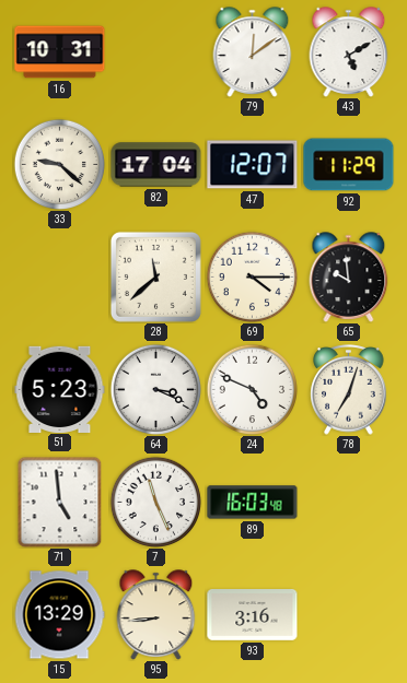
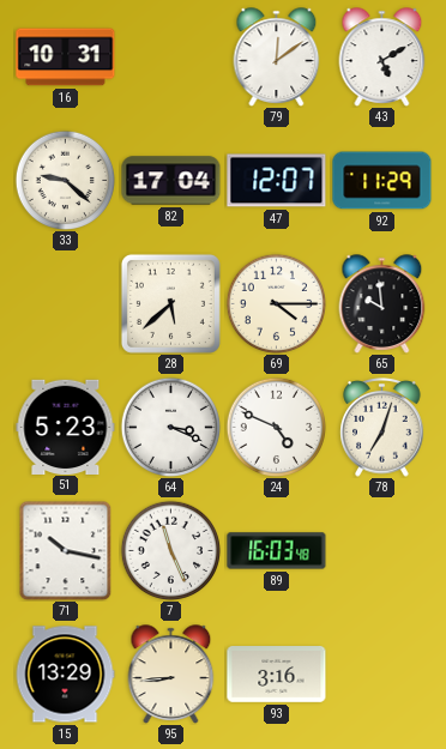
28: 11:38 -> 5:38
71: 4:59 -> 10:17
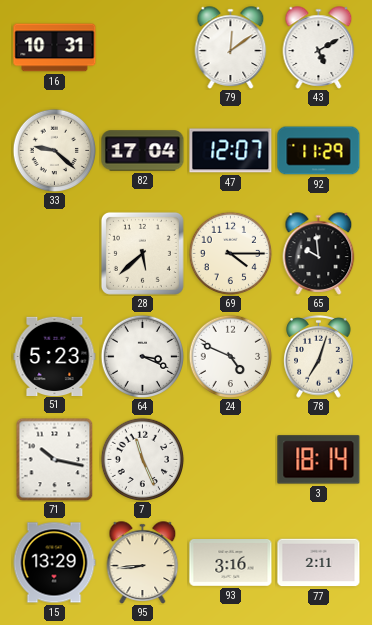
89: 16:03 -> none
3: none -> 18:14
77: none -> 2:11
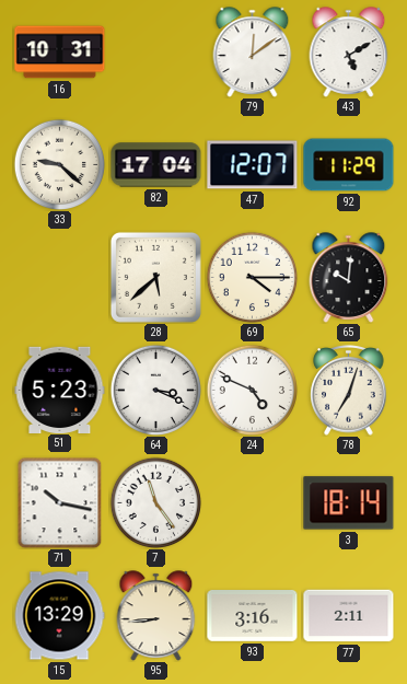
65: 9:59 -> 10:01
7: 11:26 -> 11:24
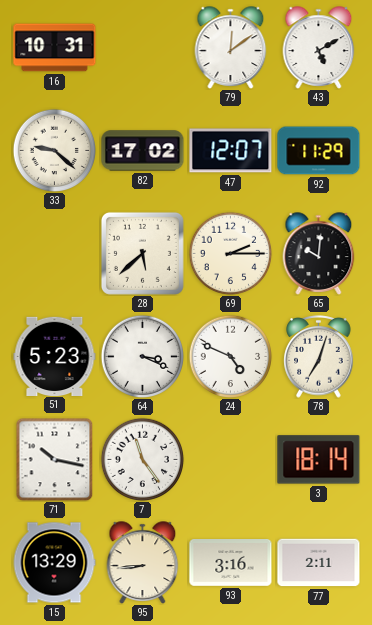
82: 17:04 -> 17:02
69: 4:15 -> 2:15
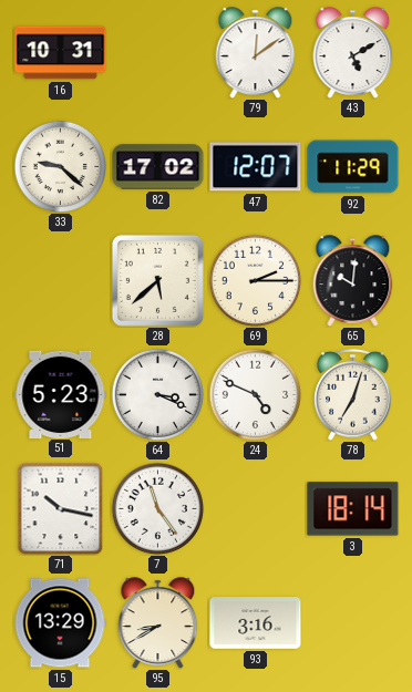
95: 8:44 -> 8:40
77: 2:11 -> none
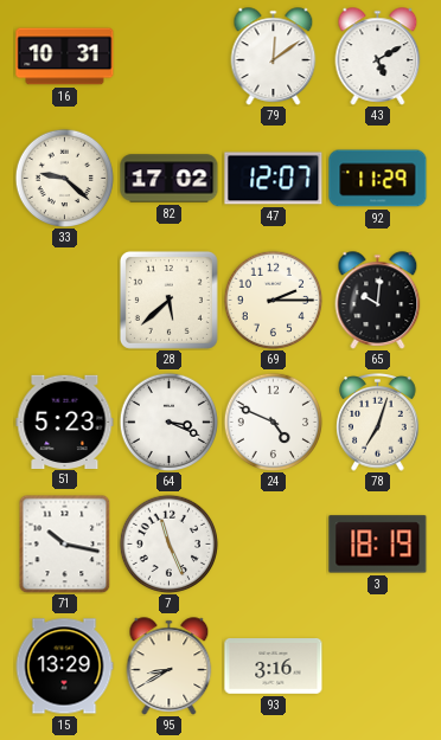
7: 11:24 -> 11:26
3: 18:14 -> 18:19
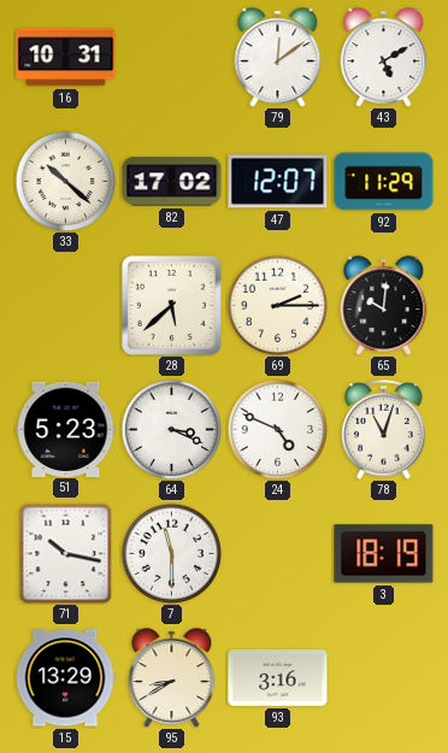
33: 9:22 -> 10:22
78: 7:03 -> 11:03
7: 11:26 -> 11:30
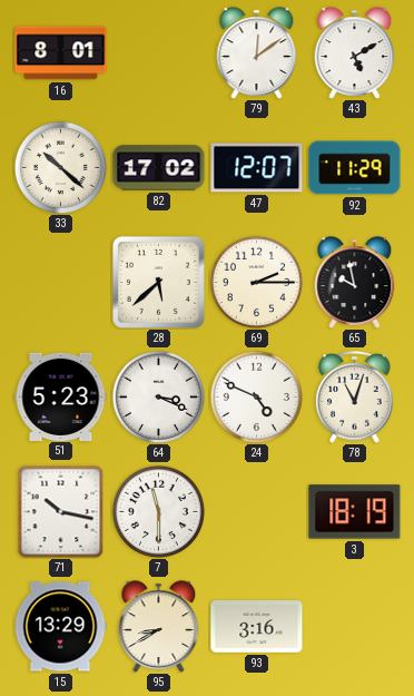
16: 10:31 -> 8:01
65: 10:01 -> 9:58
